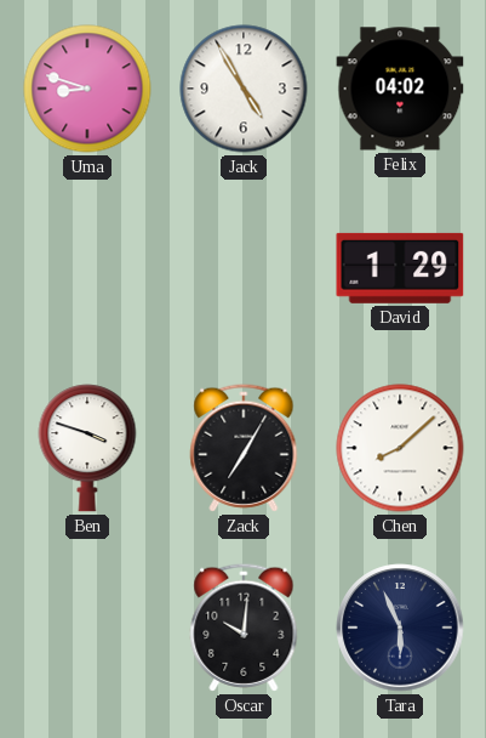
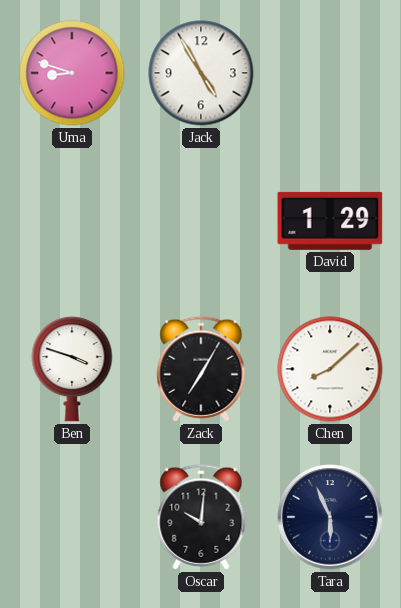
Felix: 04:02 -> none
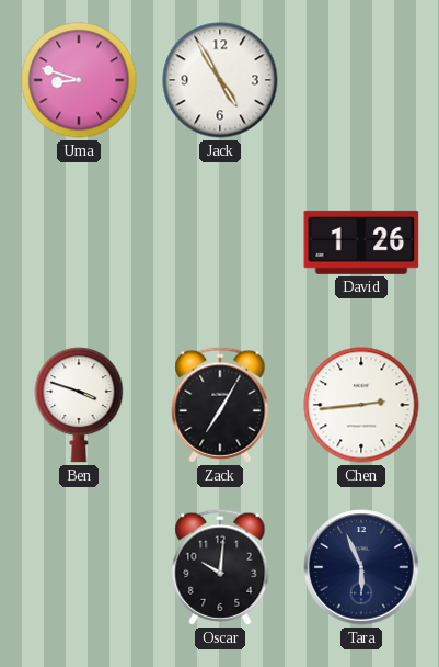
David: 1:29 -> 1:26
Chen: 8:08 -> 2:44
